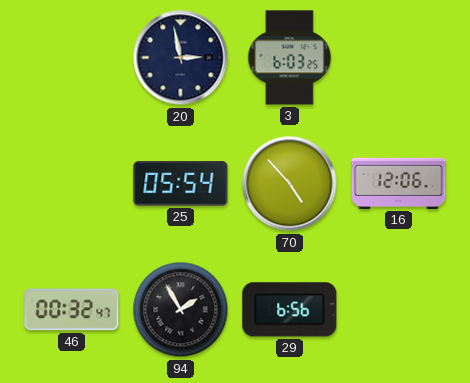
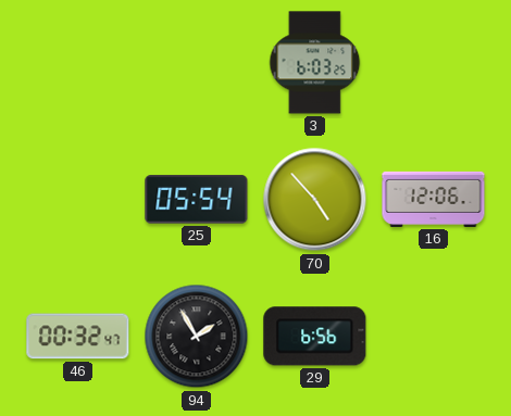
20: 2:58 -> none
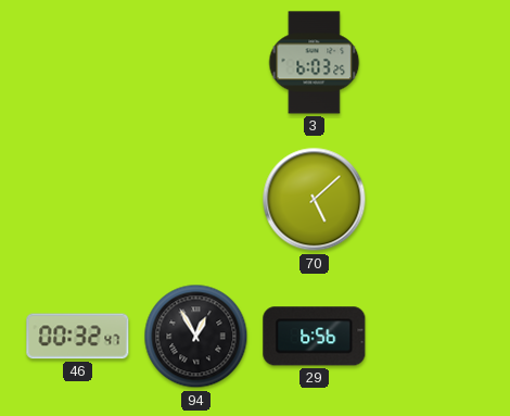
25: 05:54 -> none
70: 4:53 -> 5:08
16: 12:06 -> none
94: 1:55 -> 12:55
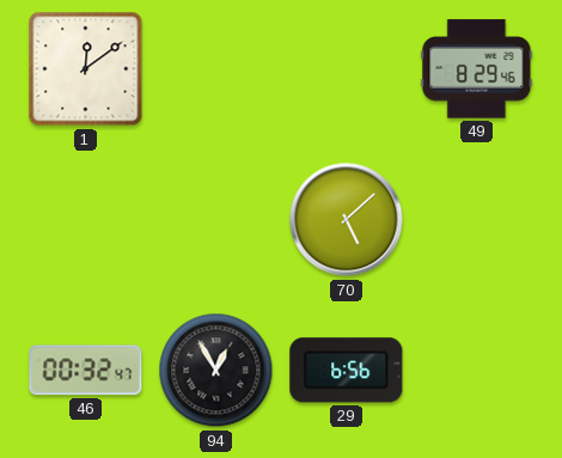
1: none -> 12:09
3: 6:03 -> none
49: none -> 8:29
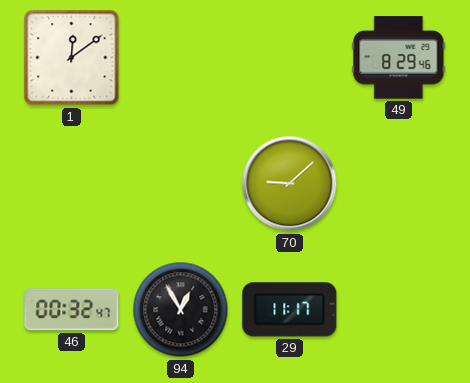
70: 5:08 -> 9:08
29: 6:56 -> 11:17
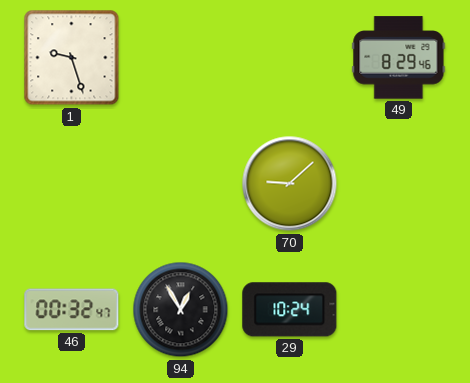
1: 12:09 -> 9:27
29: 11:17 -> 10:24
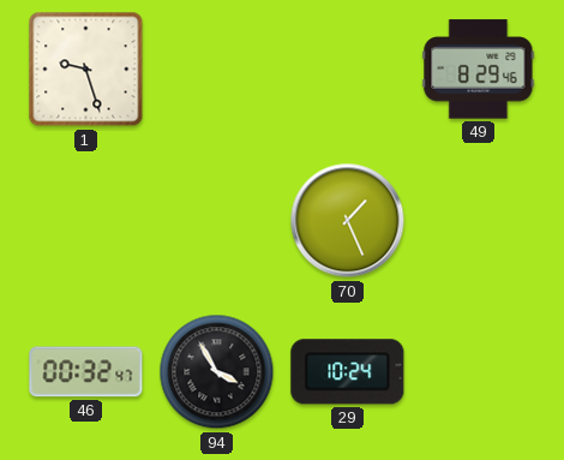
70: 9:08 -> 1:26
94: 12:55 -> 3:55
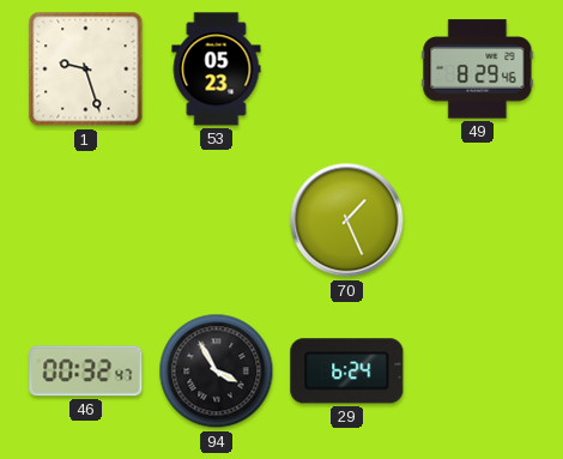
53: none -> 05:23
29: 10:24 -> 6:24
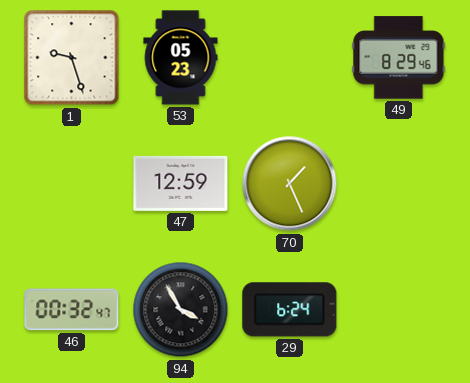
47: none -> 12:59
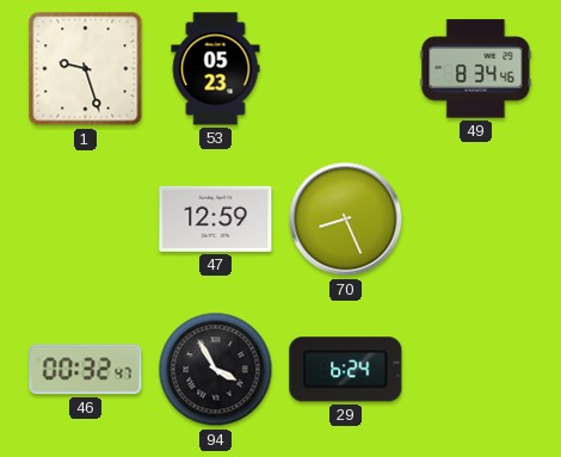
49: 8:29 -> 8:34
70: 1:26 -> 8:26
